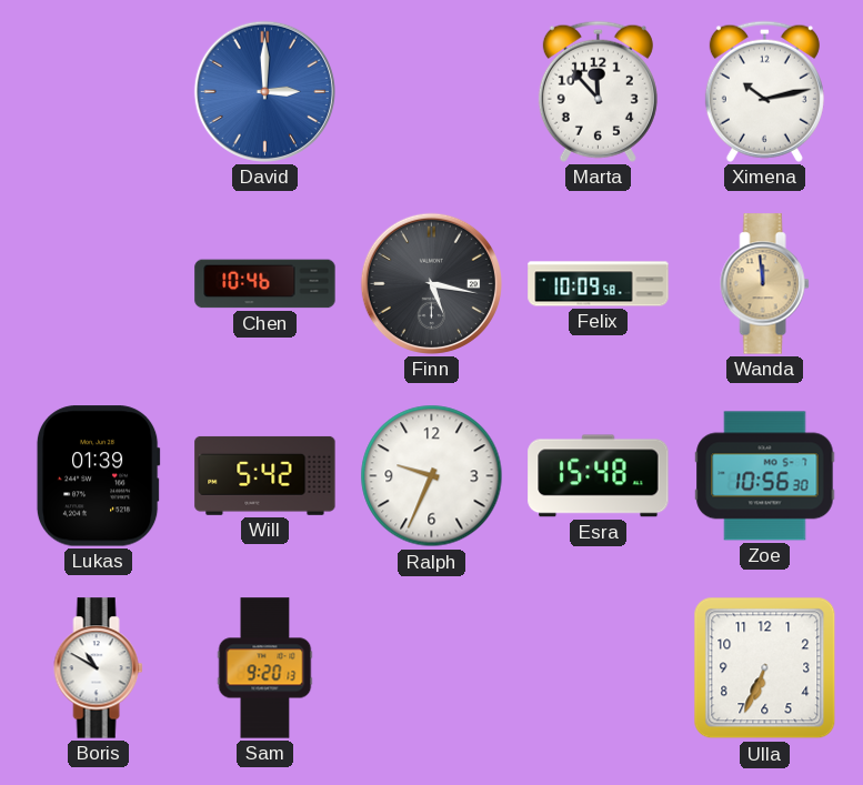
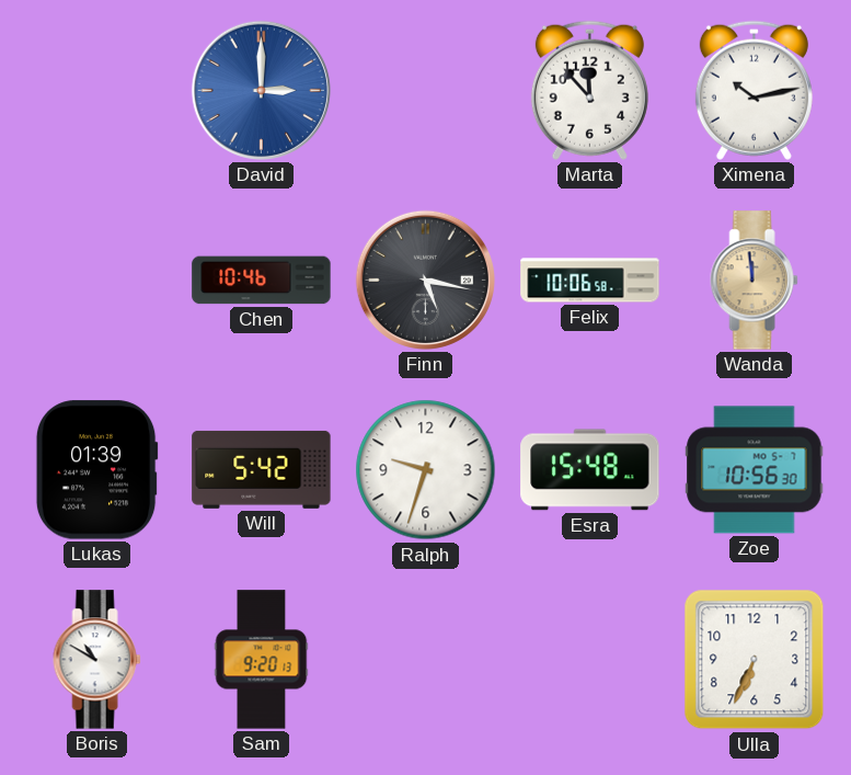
Felix: 10:09 -> 10:06
Ralph: 9:34 -> 9:33
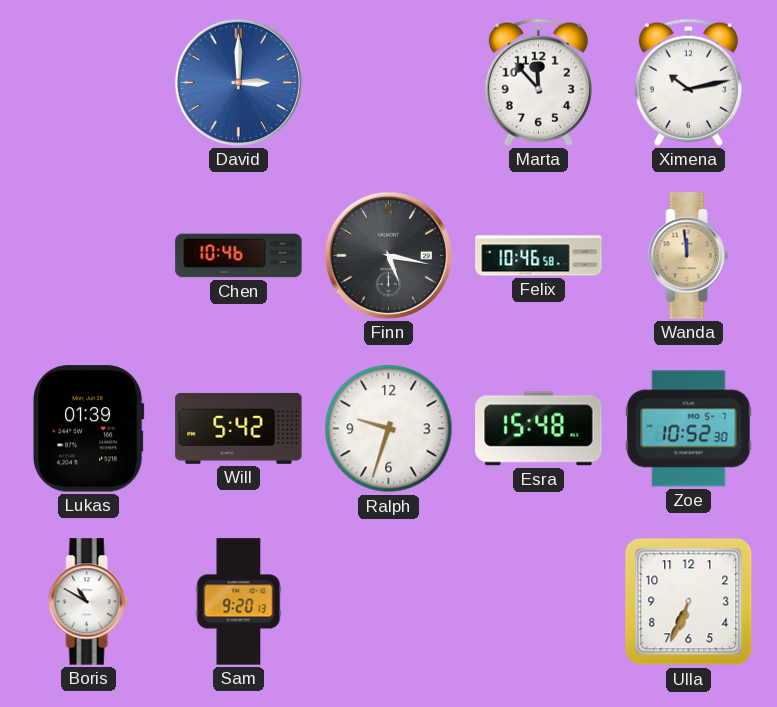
Felix: 10:06 -> 10:46
Zoe: 10:56 -> 10:52
